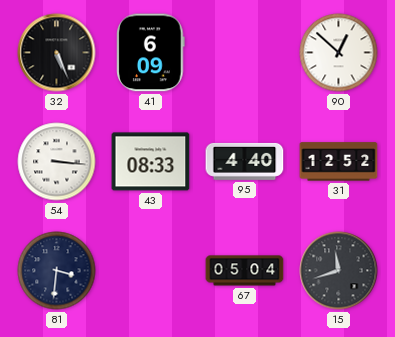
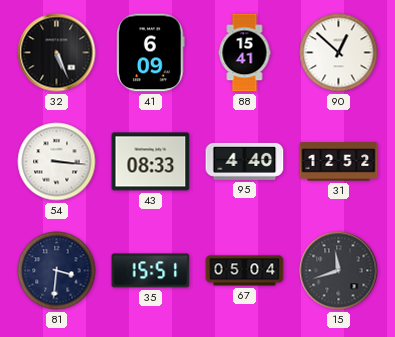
88: none -> 15:41
35: none -> 15:51
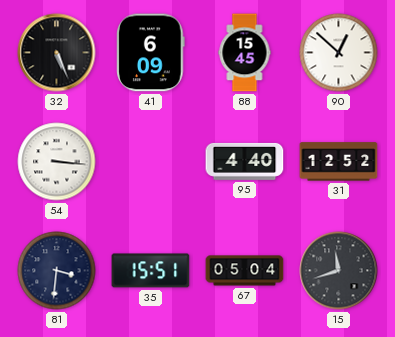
88: 15:41 -> 15:45
43: 08:33 -> none
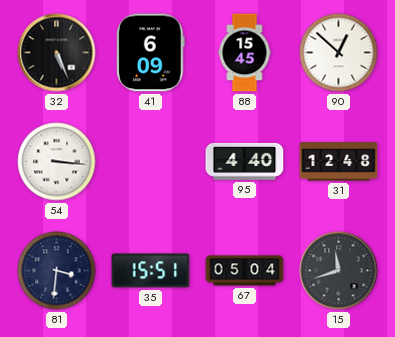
31: 12:52 -> 12:48
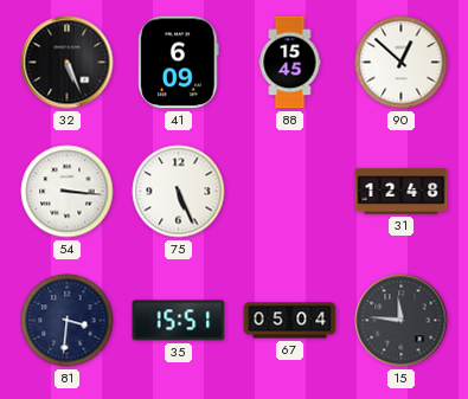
75: none -> 5:26
95: 4:40 -> none
15: 11:42 -> 11:46
